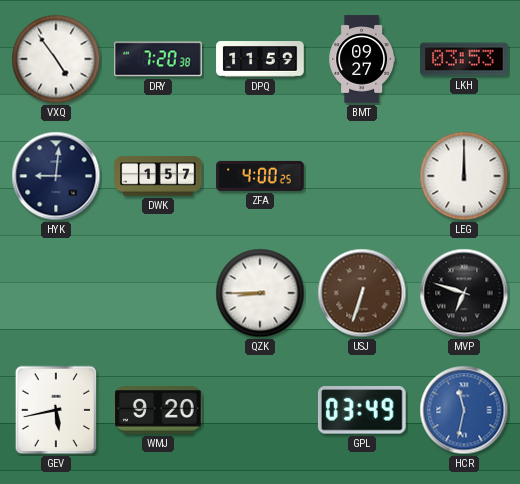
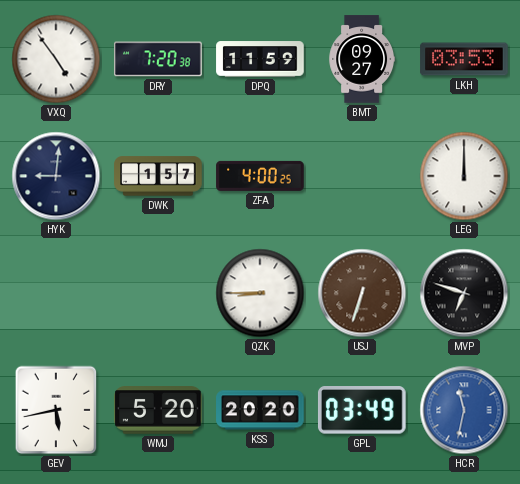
WMJ: 9:20 -> 5:20
KSS: none -> 20:20
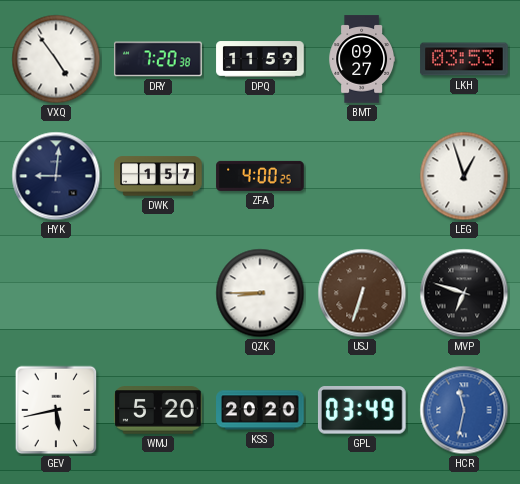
LEG: 12:00 -> 12:57
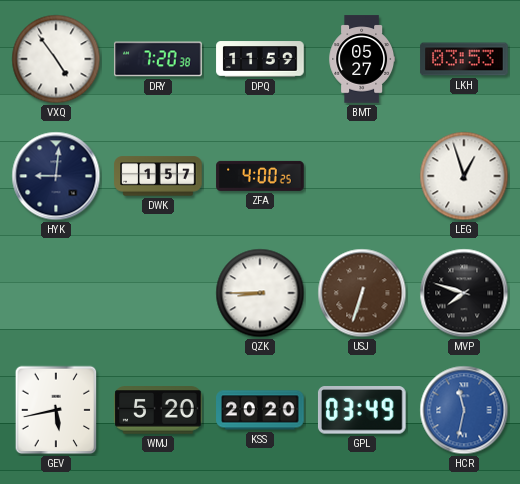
BMT: 09:27 -> 05:27
MVP: 6:48 -> 7:48
